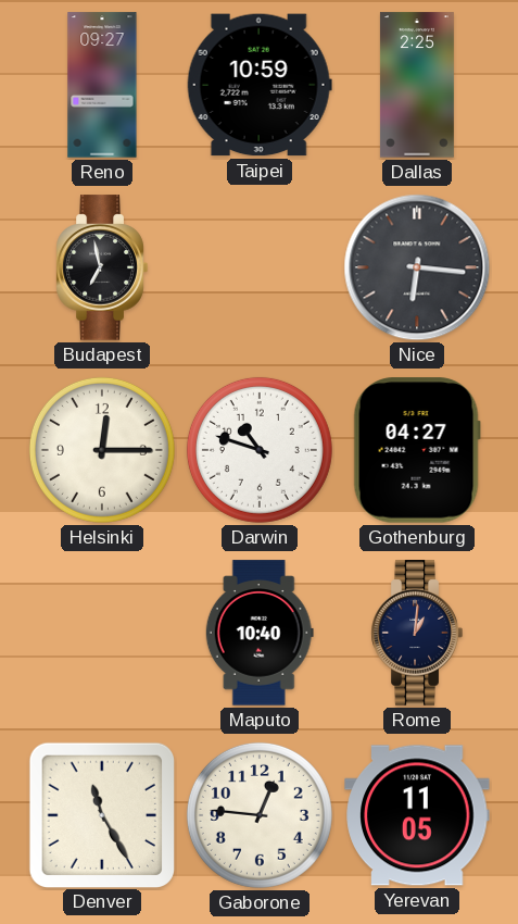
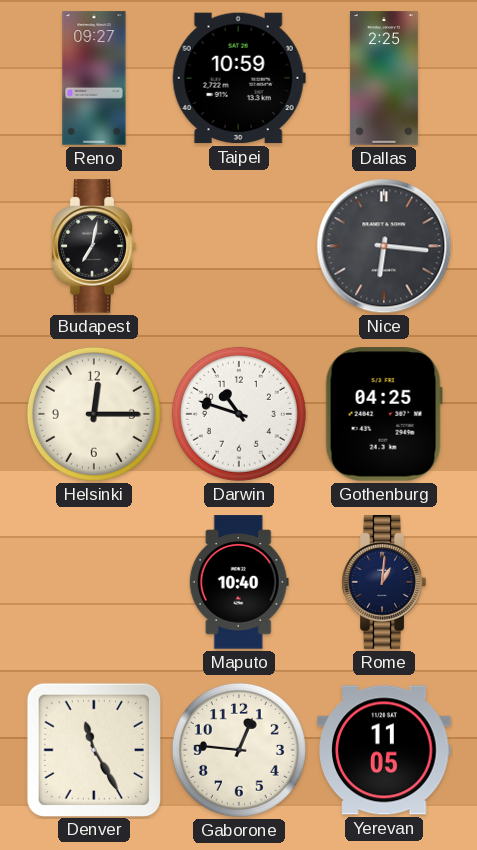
Budapest: 6:58 -> 7:02
Gothenburg: 04:27 -> 04:25
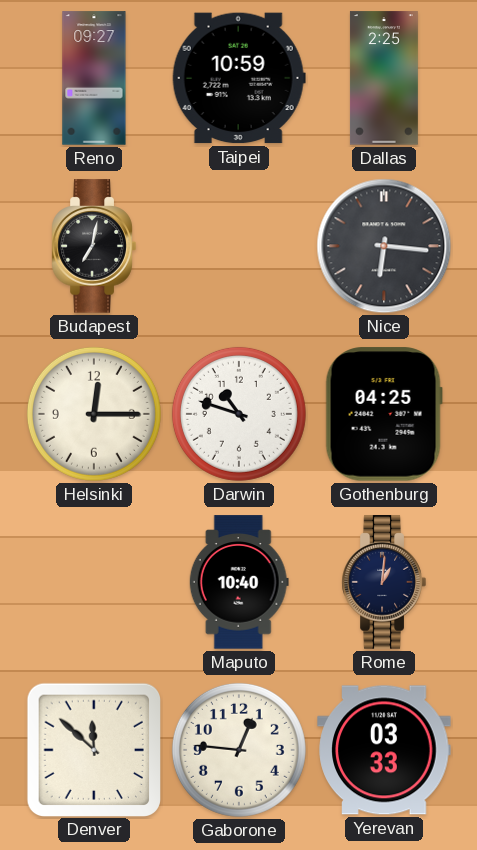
Denver: 11:25 -> 11:52
Yerevan: 11:05 -> 03:33
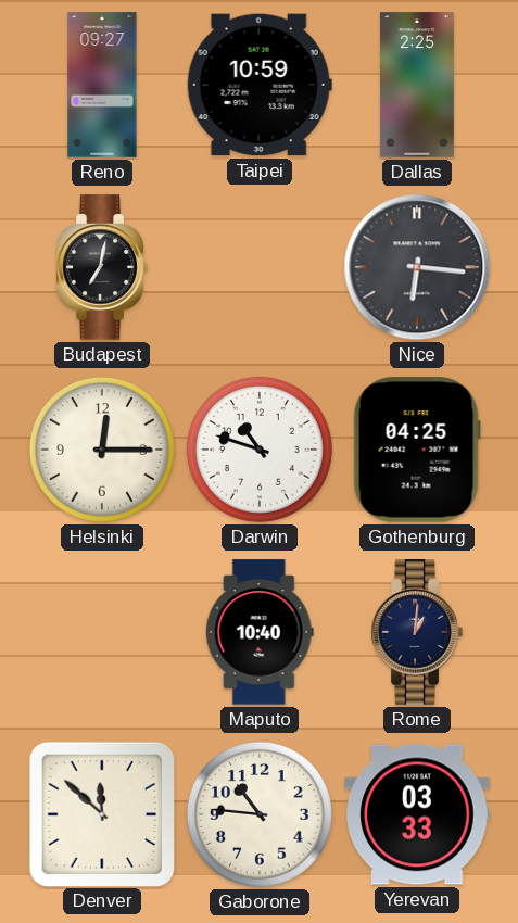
Gaborone: 12:46 -> 10:46
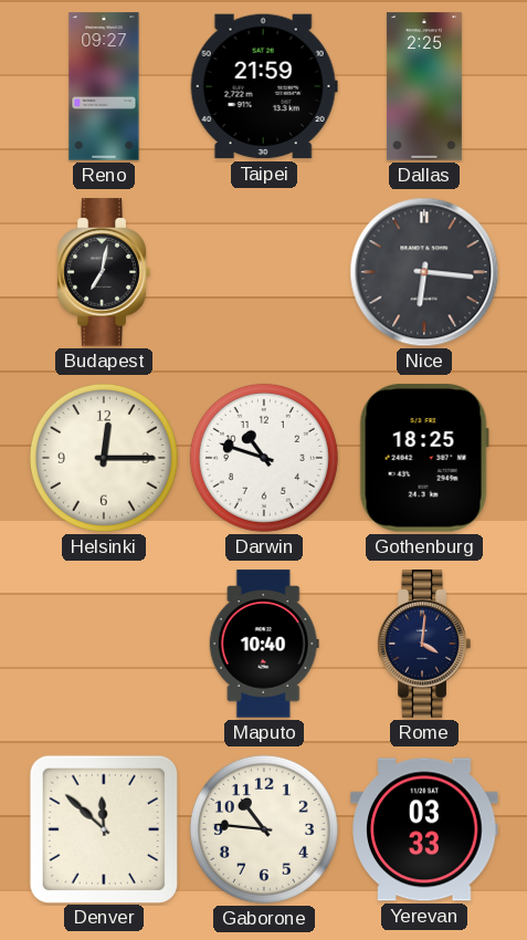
Taipei: 10:59 -> 21:59
Gothenburg: 04:25 -> 18:25
Rome: 1:01 -> 4:01
